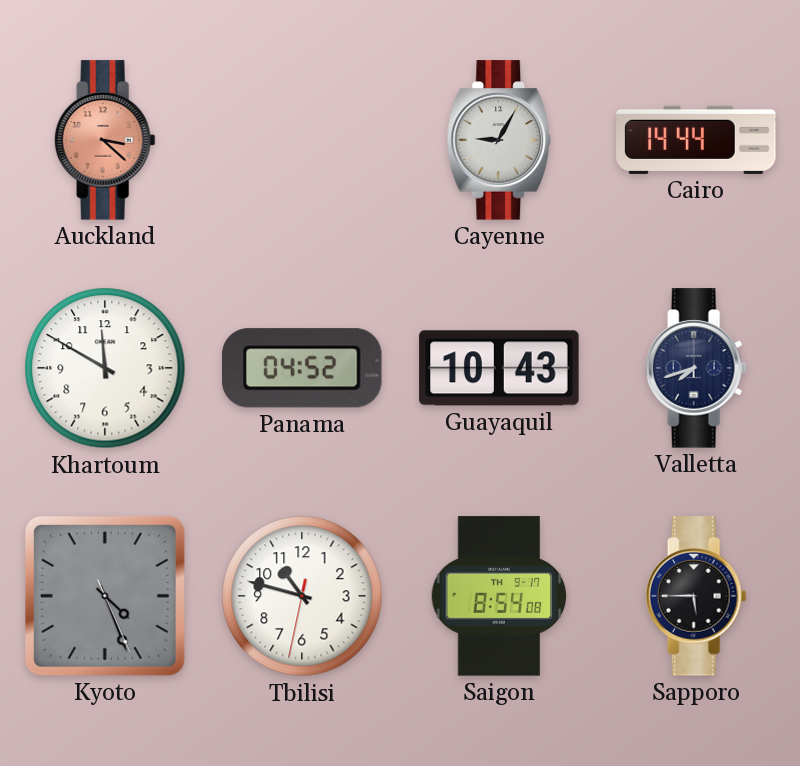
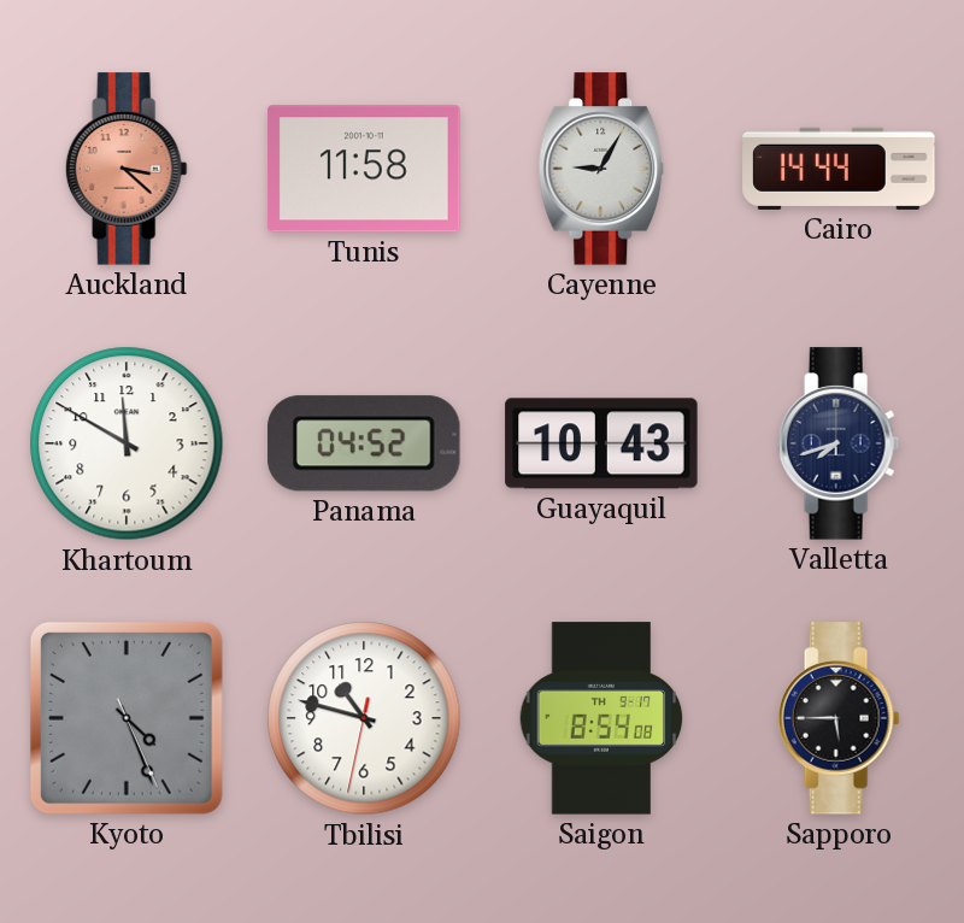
Tunis: none -> 11:58
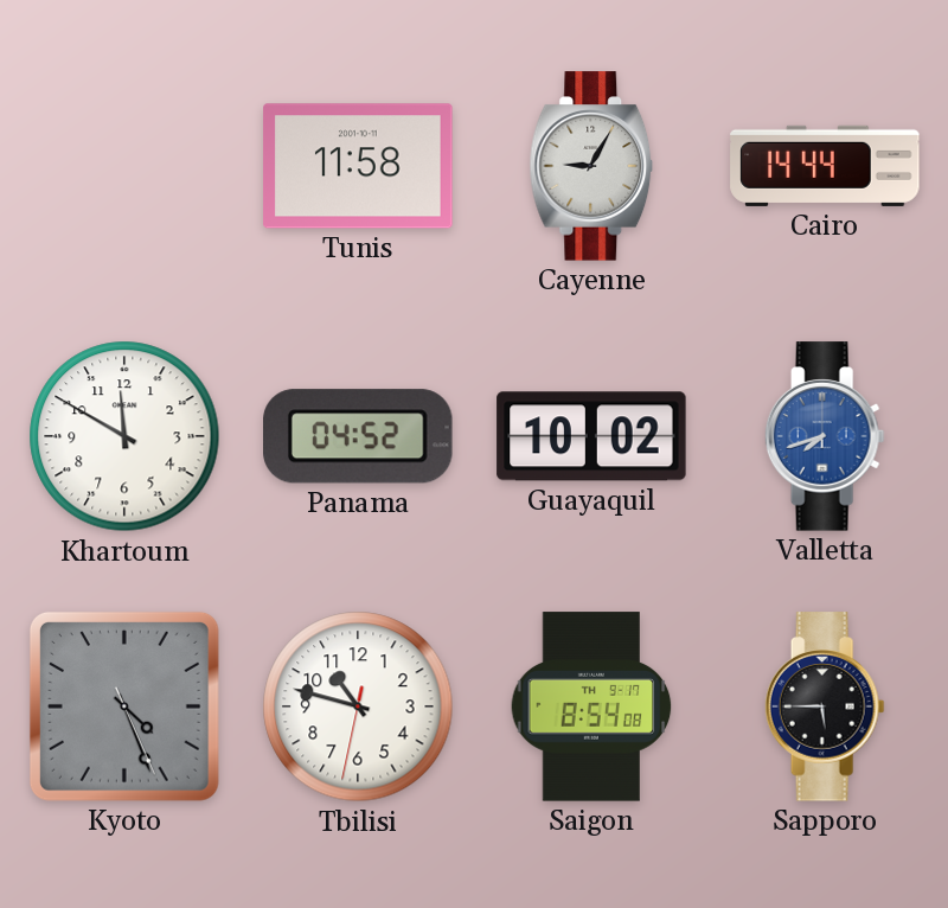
Auckland: 3:22 -> none
Guayaquil: 10:43 -> 10:02
Valletta dial: navy -> blue
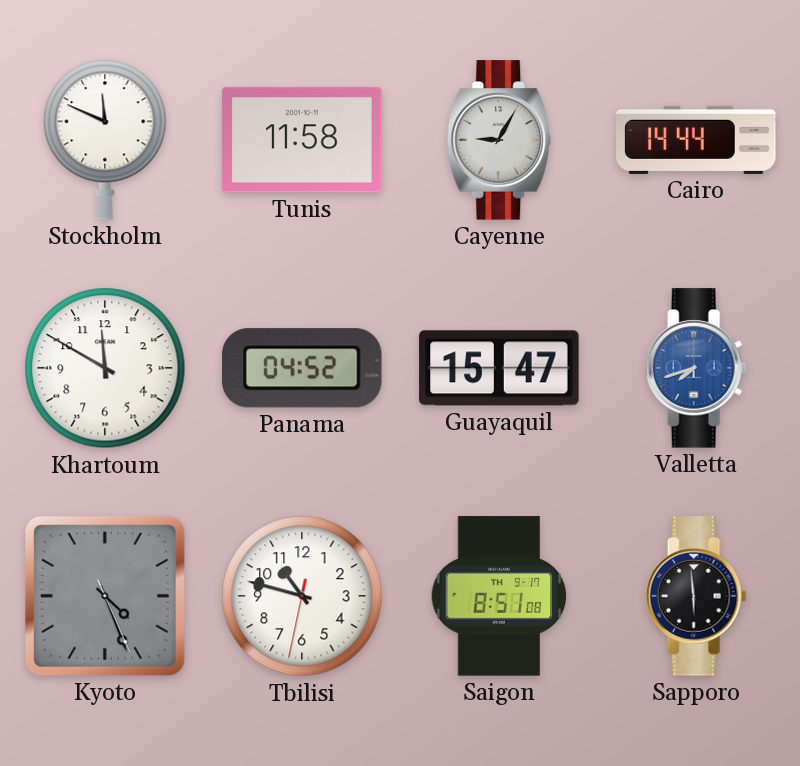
Stockholm: none -> 11:49
Guayaquil: 10:02 -> 15:47
Saigon: 8:54 -> 8:51
Sapporo: 5:45 -> 5:59
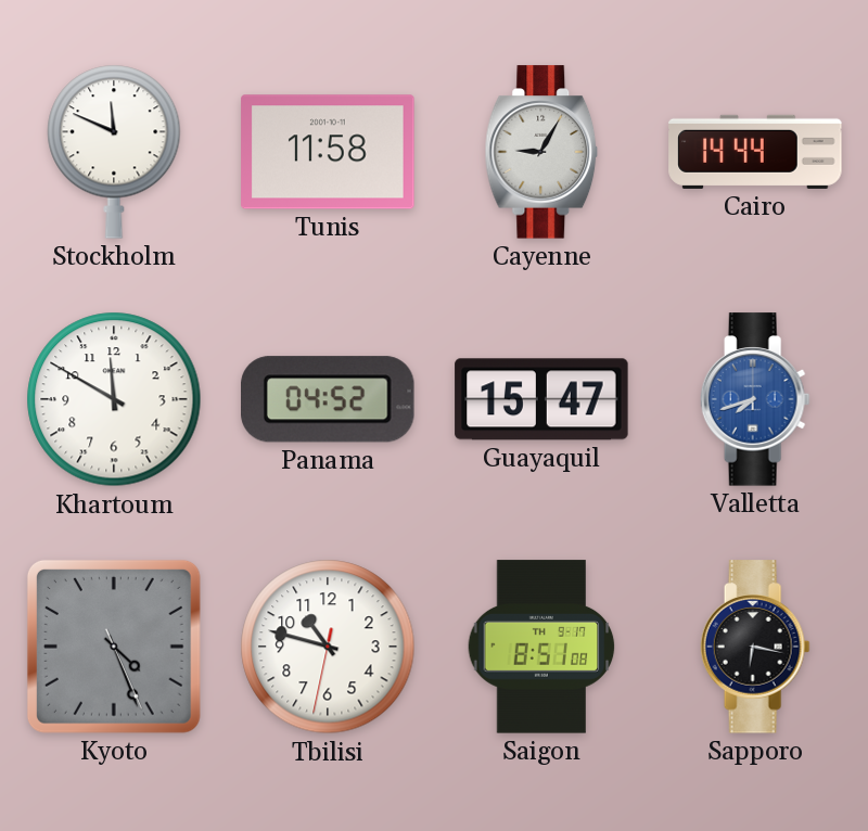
Sapporo: 5:59 -> 6:17
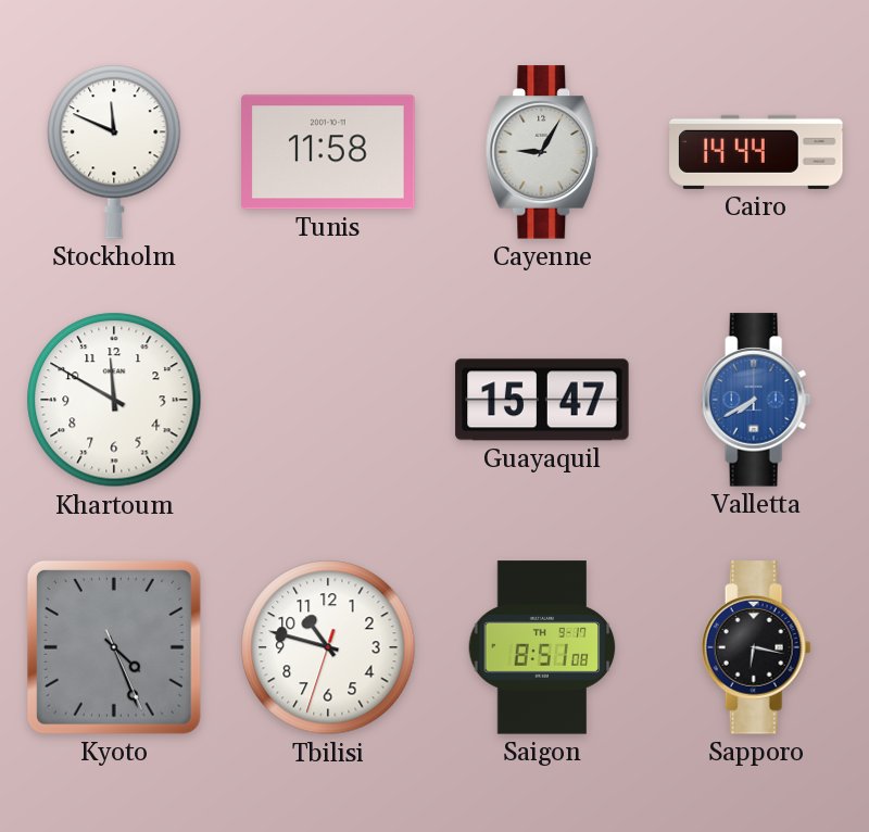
Panama: 04:52 -> none
Valletta: 7:42 -> 7:40
Tbilisi: 10:47:32 -> 10:47:33
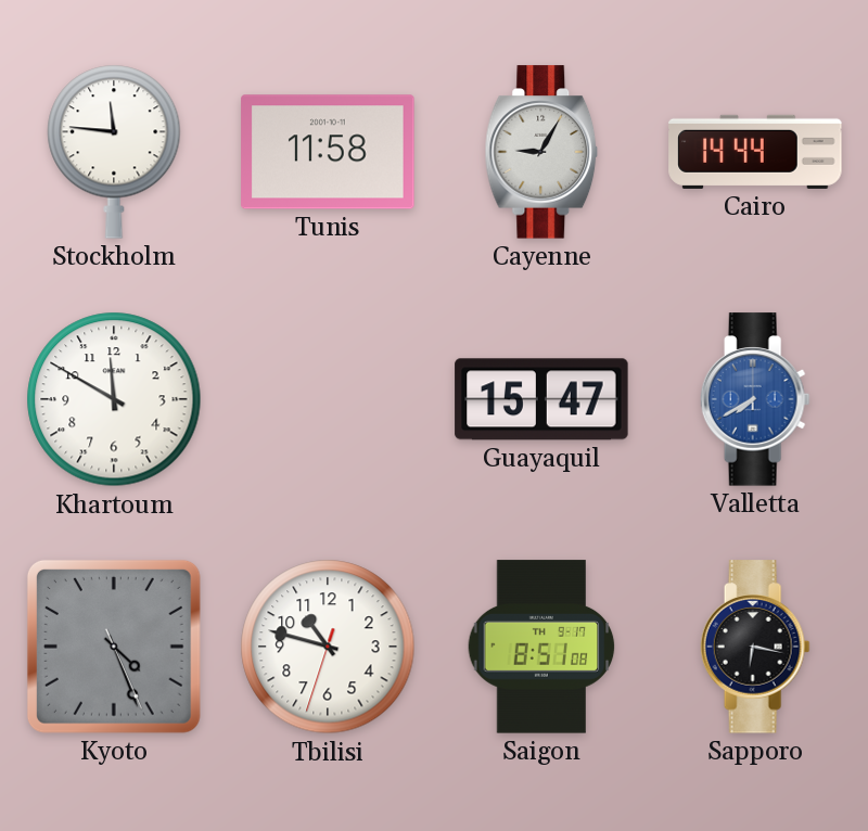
Stockholm: 11:49 -> 11:46
